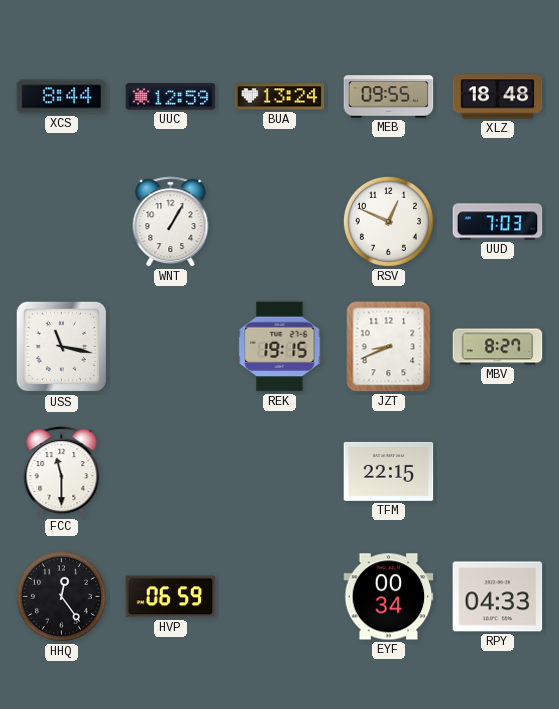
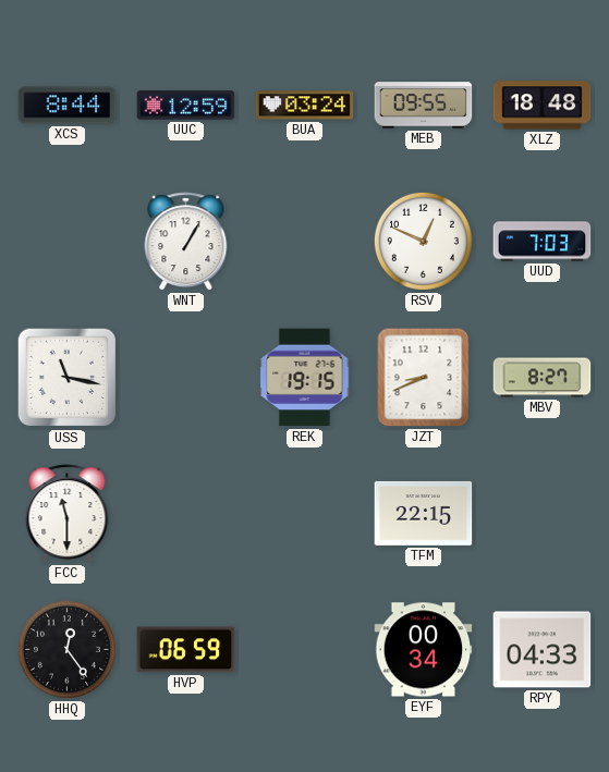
BUA: 13:24 -> 03:24
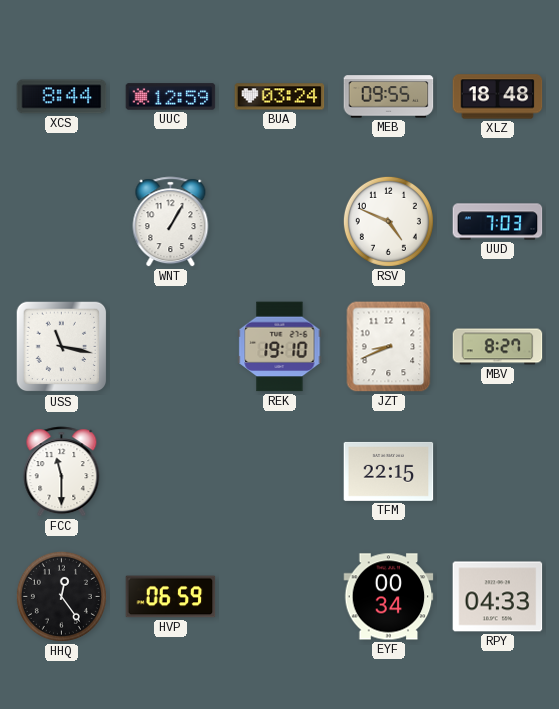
RSV: 12:49 -> 4:49
REK: 19:15 -> 19:10
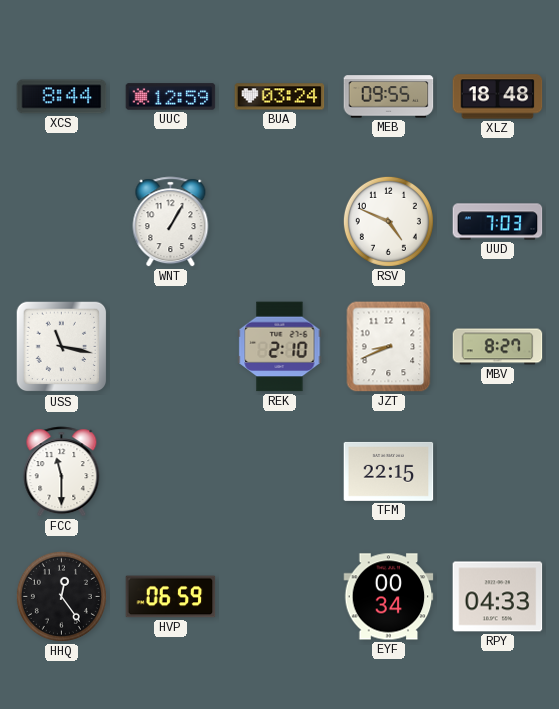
REK: 19:10 -> 2:10
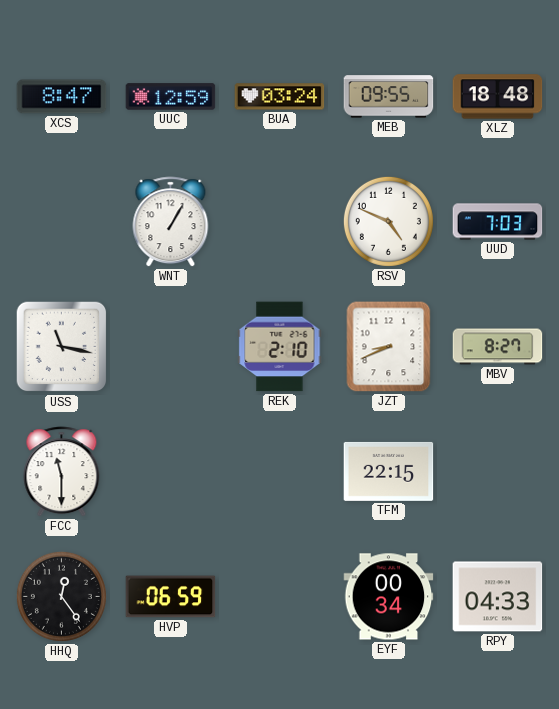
XCS: 8:44 -> 8:47
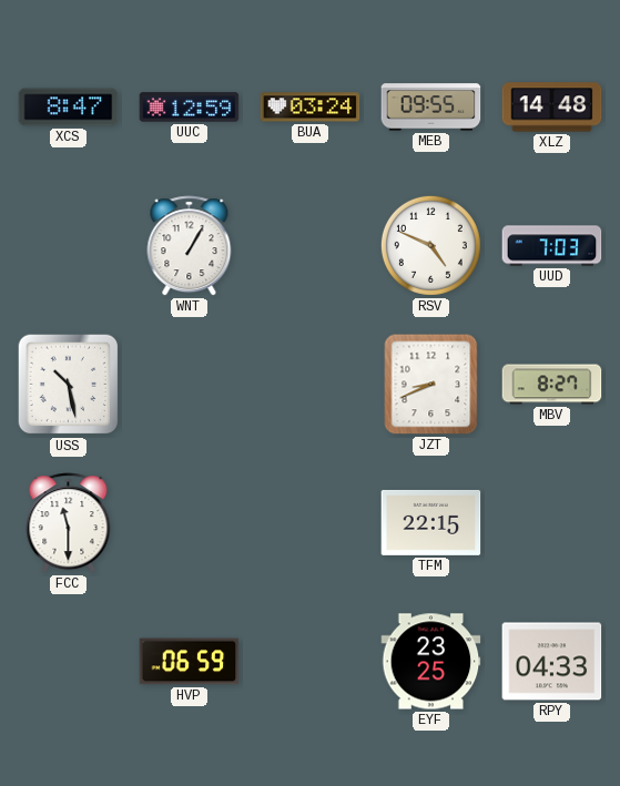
XLZ: 18:48 -> 14:48
USS: 11:17 -> 10:28
REK: 2:10 -> none
HHQ: 12:24 -> none
EYF: 00:34 -> 23:25
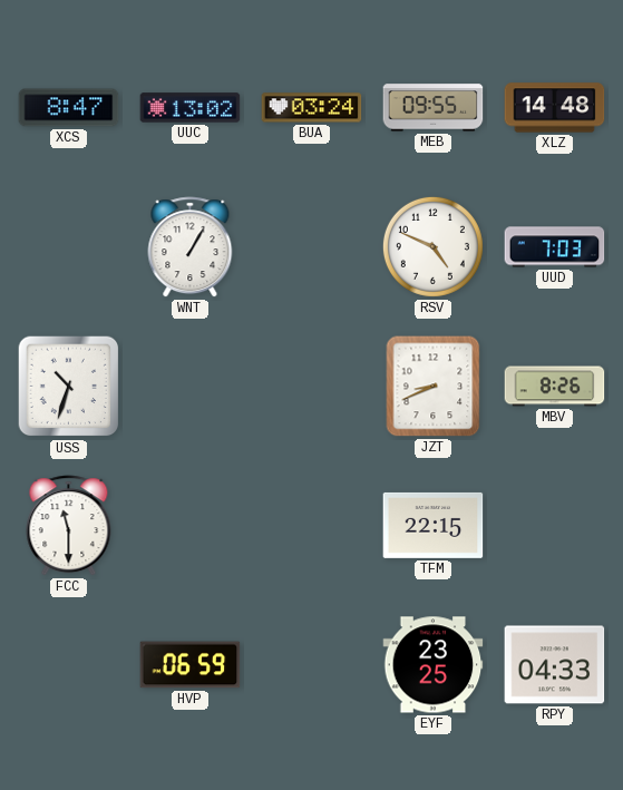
UUC: 12:59 -> 13:02
USS: 10:28 -> 10:33
MBV: 8:27 -> 8:26
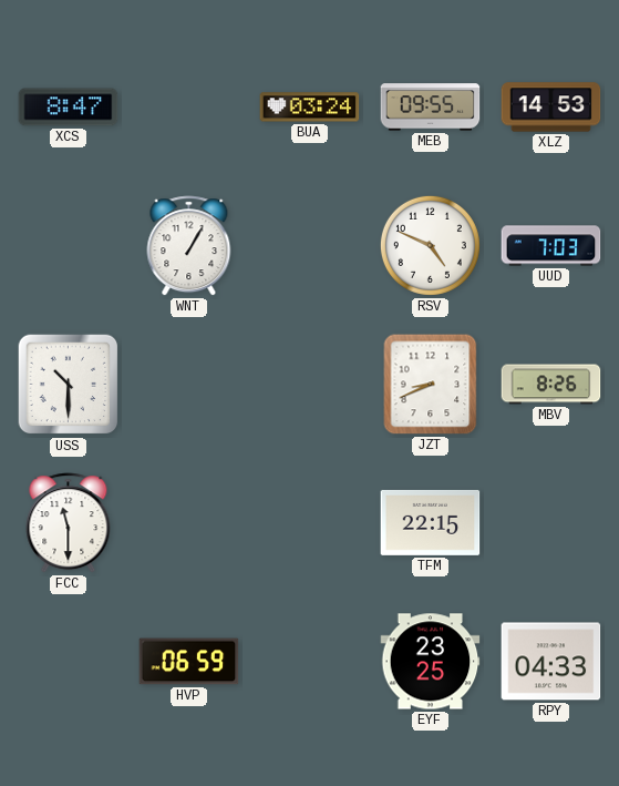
UUC: 13:02 -> none
XLZ: 14:48 -> 14:53
USS: 10:33 -> 10:30
